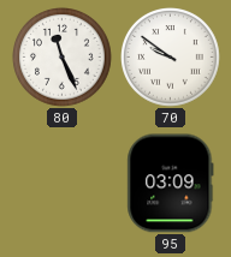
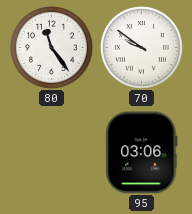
80: 11:26 -> 11:24
95: 03:09 -> 03:06
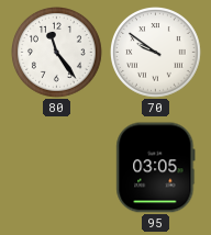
95: 03:06 -> 03:05
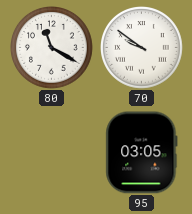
80: 11:24 -> 11:20
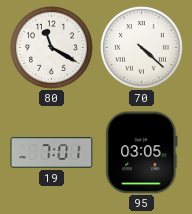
70: 9:51 -> 4:22
19: none -> 7:01
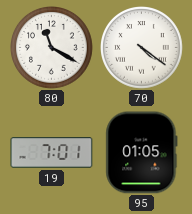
70: 4:22 -> 4:21
95: 03:05 -> 01:05
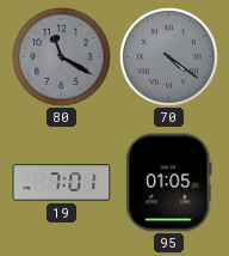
80 dial: white -> grey
70 dial: white -> grey
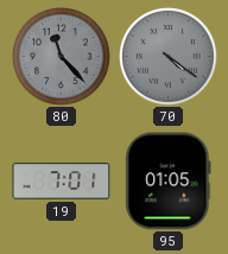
80: 11:20 -> 11:23
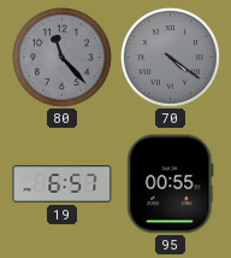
19: 7:01 -> 6:57
95: 01:05 -> 00:55
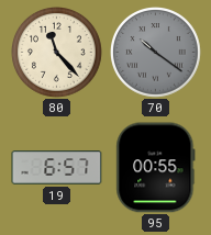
80 dial: grey -> cream
70: 4:21 -> 10:21
